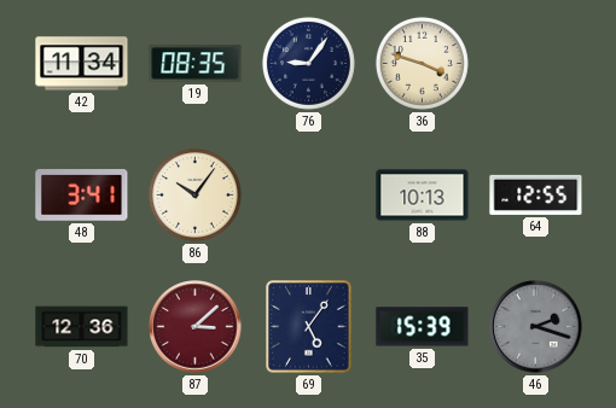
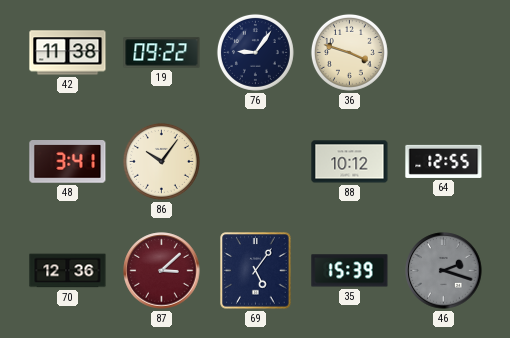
42: 11:34 -> 11:38
19: 08:35 -> 09:22
88: 10:13 -> 10:12
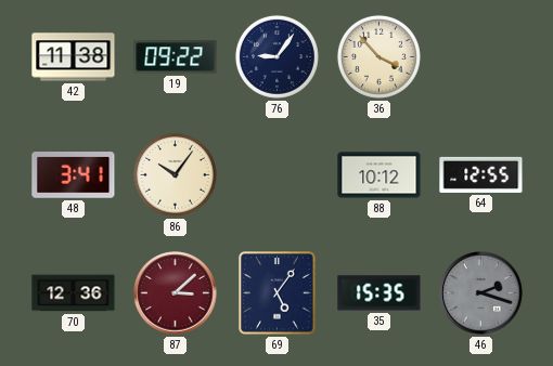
36: 3:48 -> 3:53
35: 15:39 -> 15:35
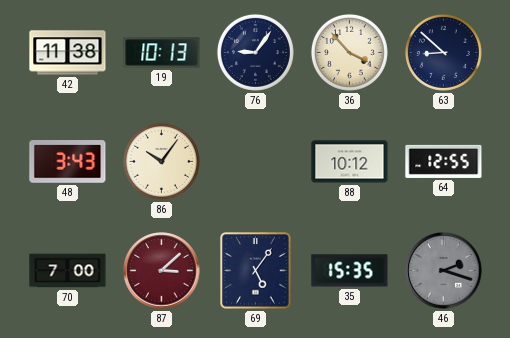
19: 09:22 -> 10:13
63: none -> 8:52
48: 3:41 -> 3:43
70: 12:36 -> 7:00
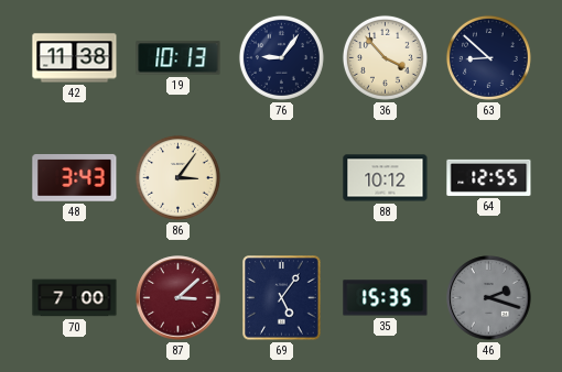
86: 10:06 -> 3:06
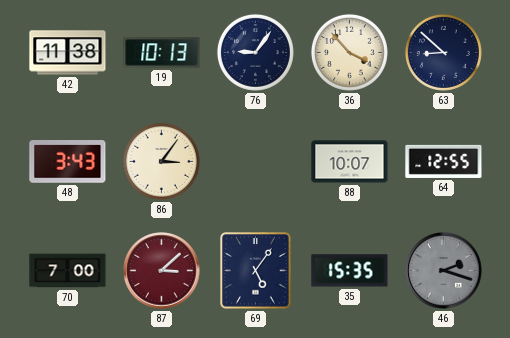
88: 10:12 -> 10:07
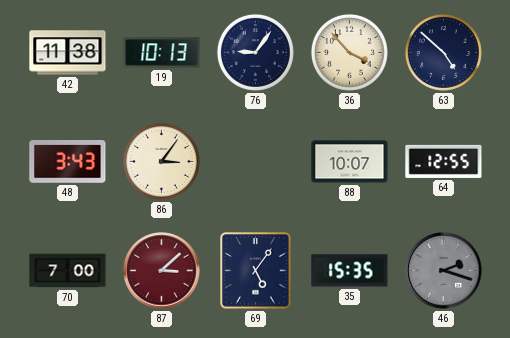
63: 8:52 -> 4:52
